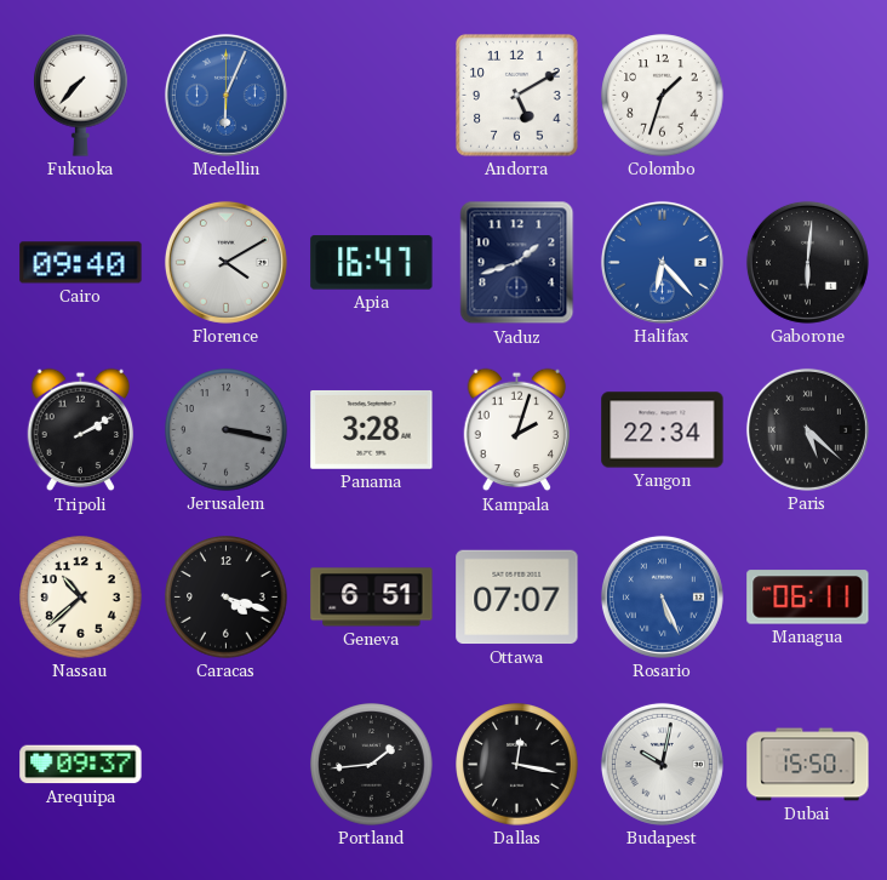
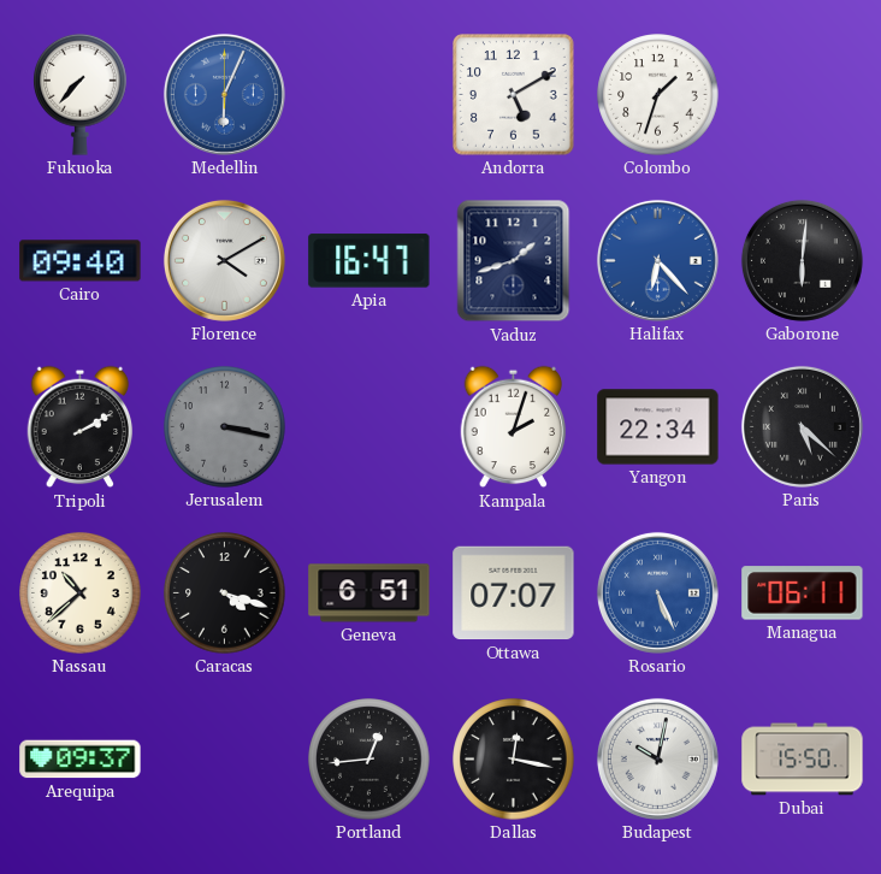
Panama: 3:28 -> none
Portland: 1:44 -> 12:44
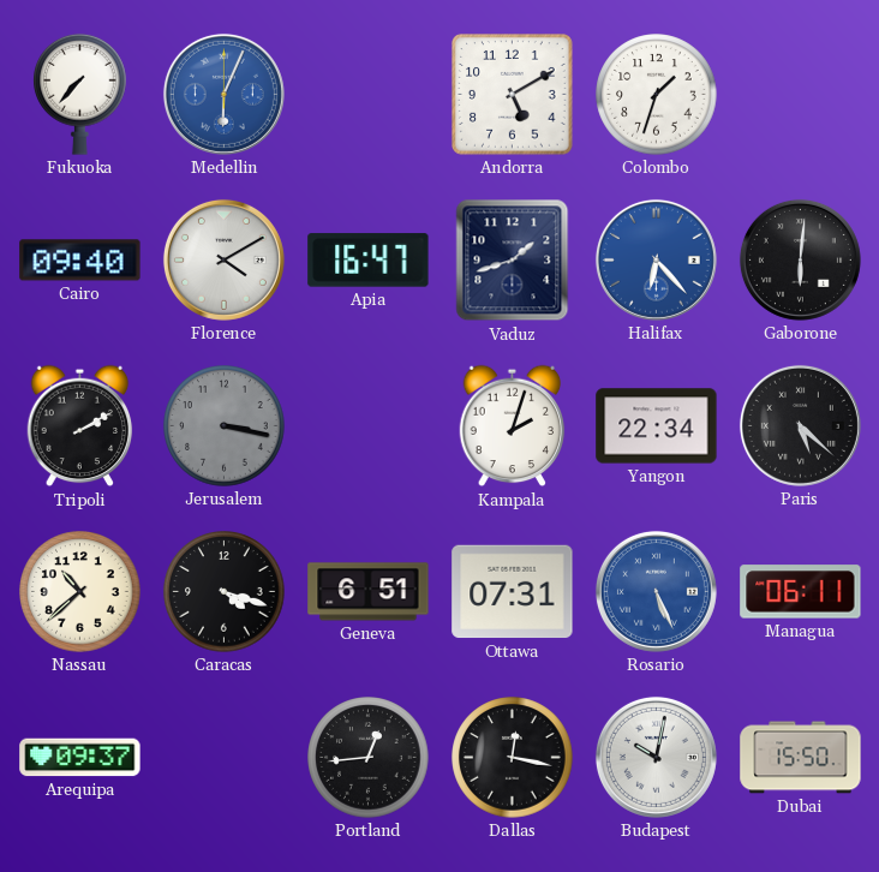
Ottawa: 07:07 -> 07:31
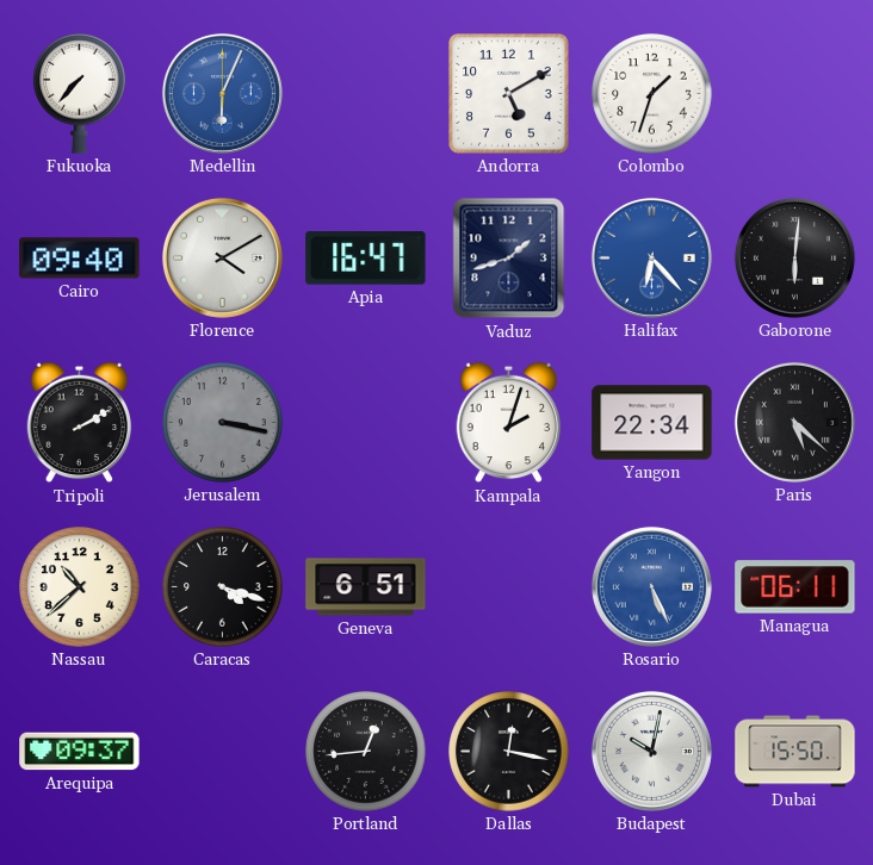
Ottawa: 07:31 -> none
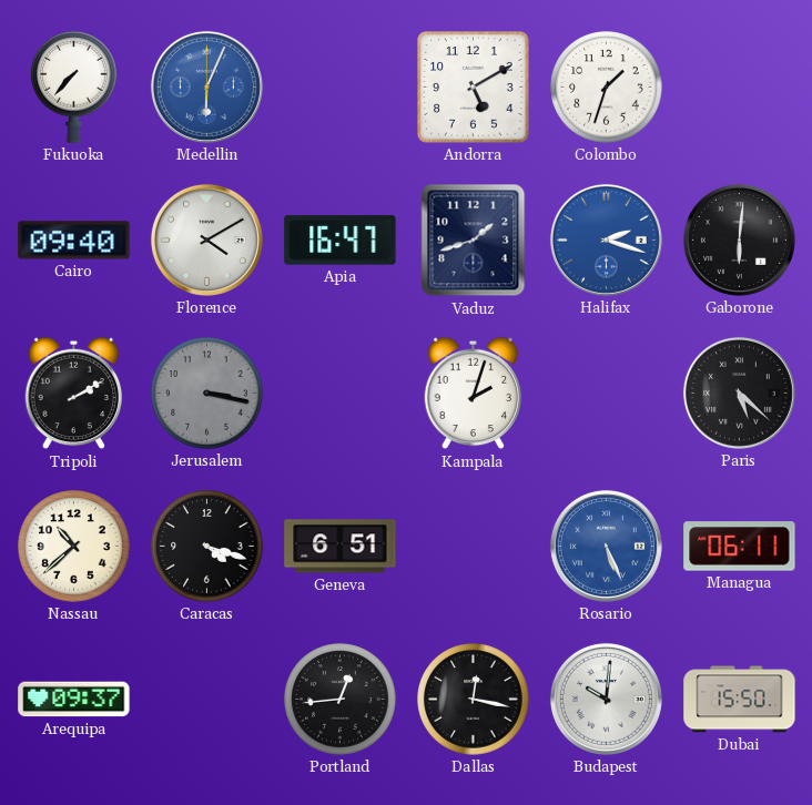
Halifax: 6:23 -> 2:18
Yangon: 22:34 -> none
Budapest: 10:02 -> 10:01
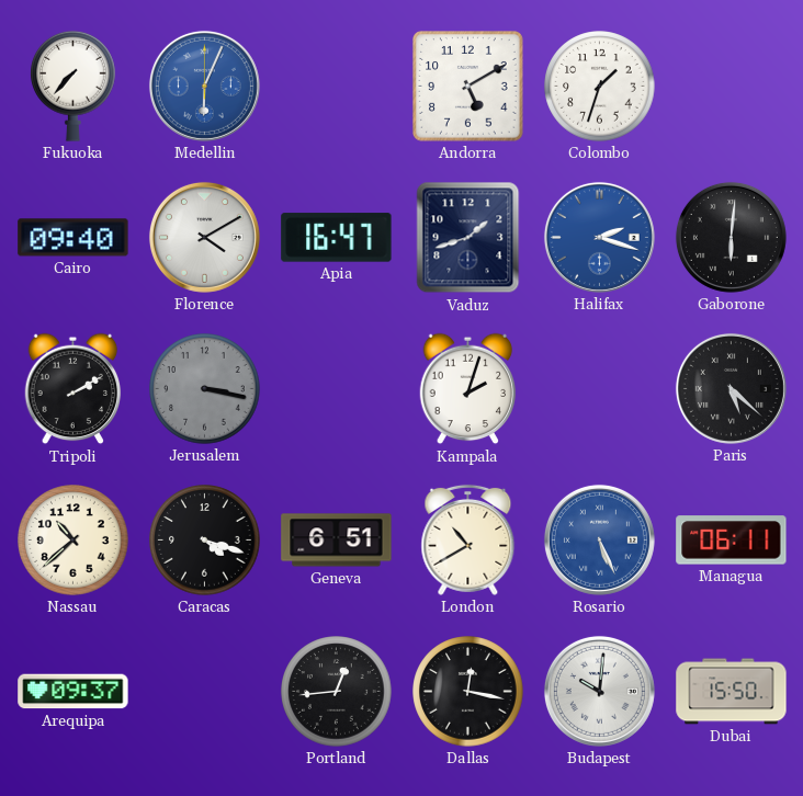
London: none -> 10:40
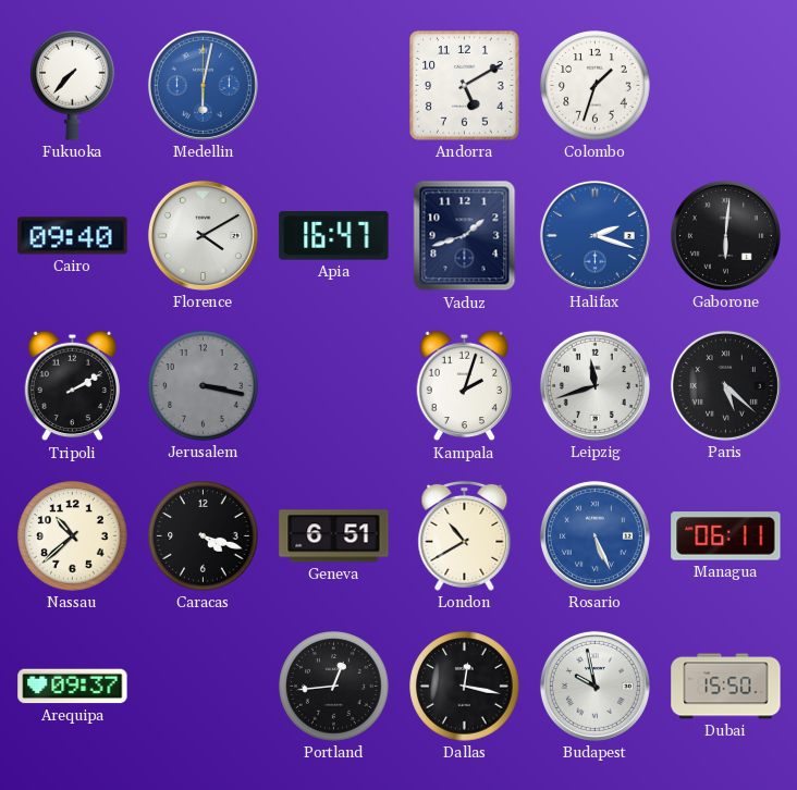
Medellin: 6:04 -> 6:02
Leipzig: none -> 11:42
Budapest: 10:01 -> 9:58
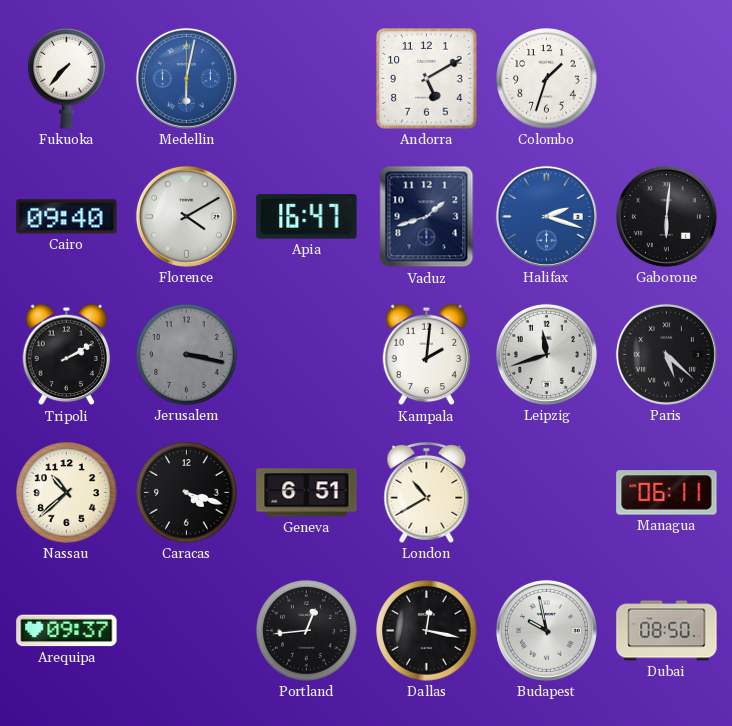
Kampala: 2:03 -> 2:01
Rosario: 5:26 -> none
Dubai: 15:50 -> 08:50
